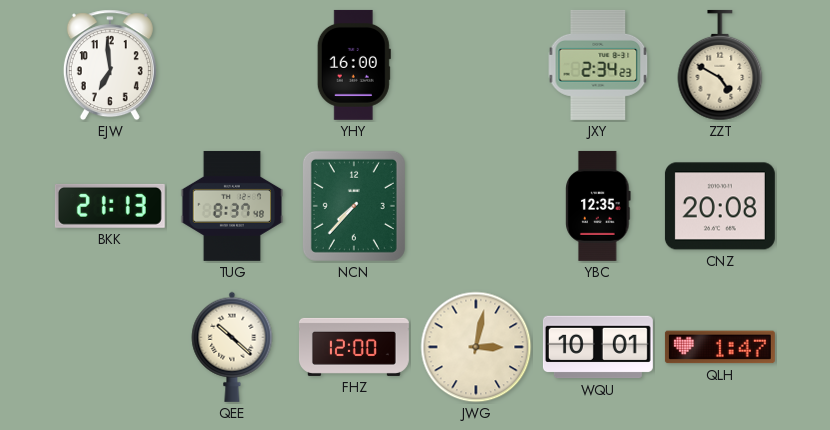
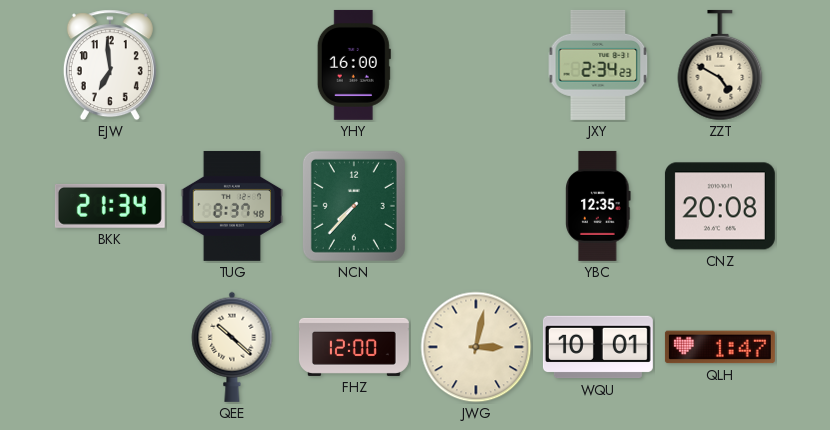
BKK: 21:13 -> 21:34
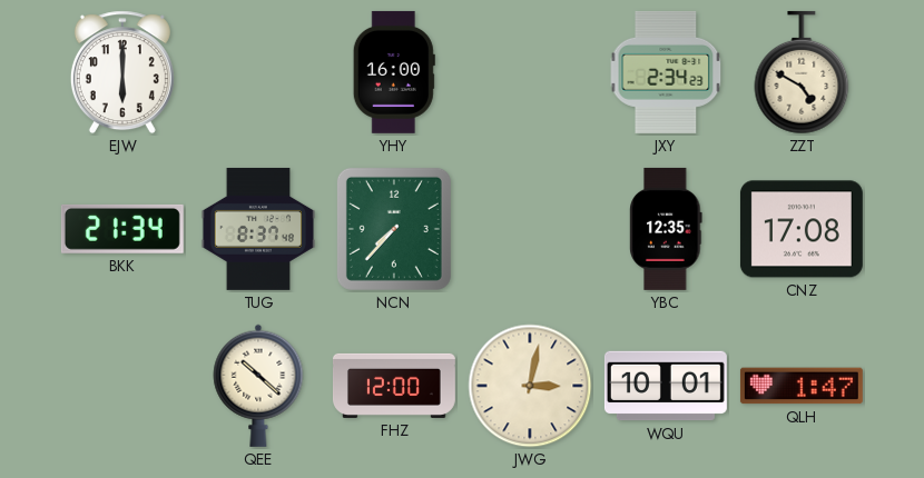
EJW: 6:59 -> 6:00
CNZ: 20:08 -> 17:08
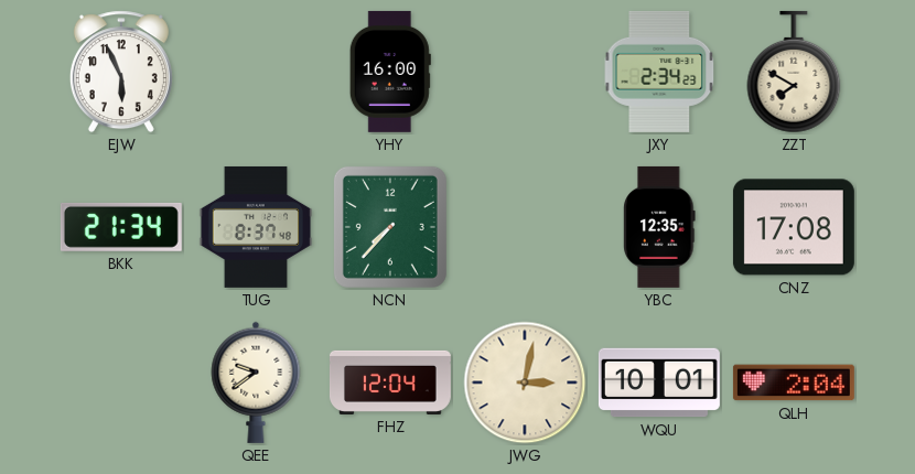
EJW: 6:00 -> 5:56
ZZT: 4:50 -> 7:50
QEE: 10:22 -> 9:39
FHZ: 12:00 -> 12:04
QLH: 1:47 -> 2:04
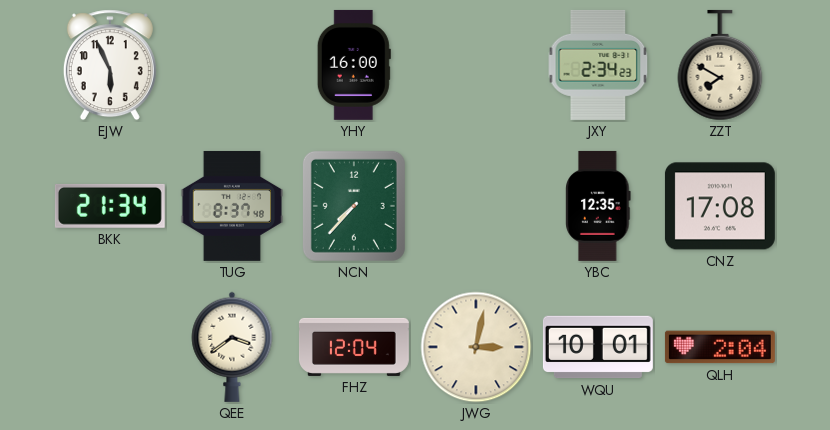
QEE: 9:39 -> 3:39
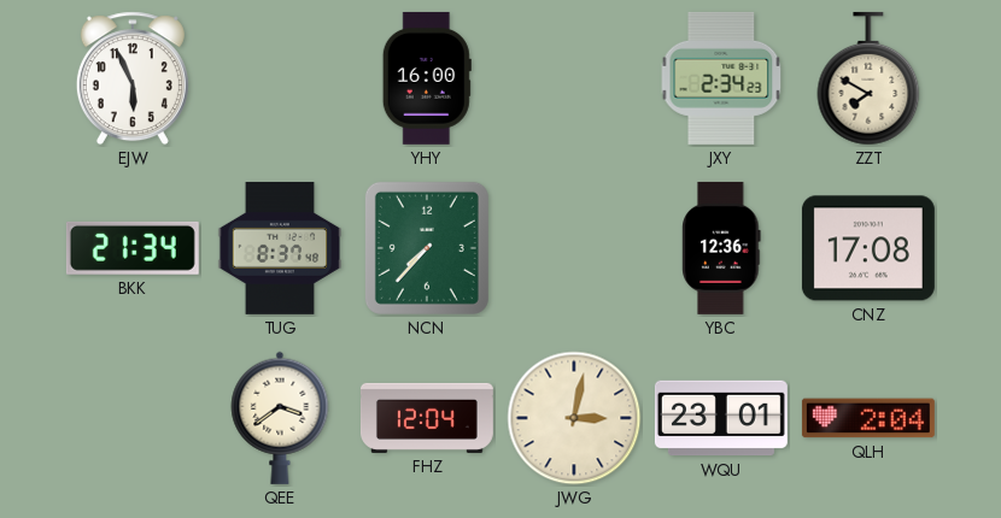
YBC: 12:35 -> 12:36
WQU: 10:01 -> 23:01
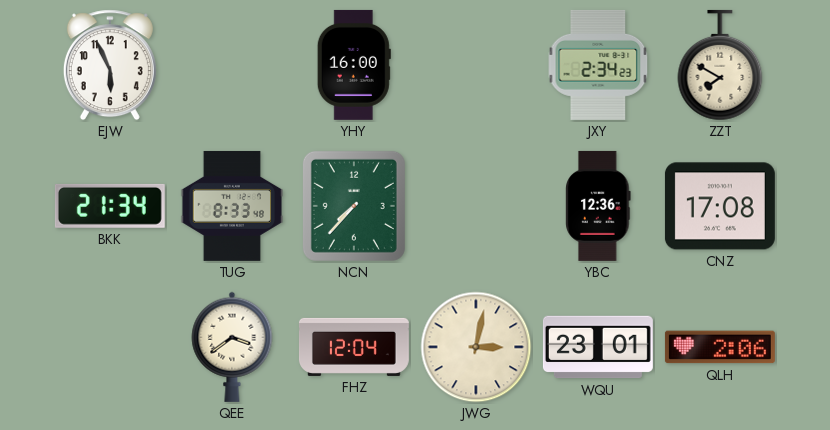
TUG: 8:37 -> 8:33
QLH: 2:04 -> 2:06
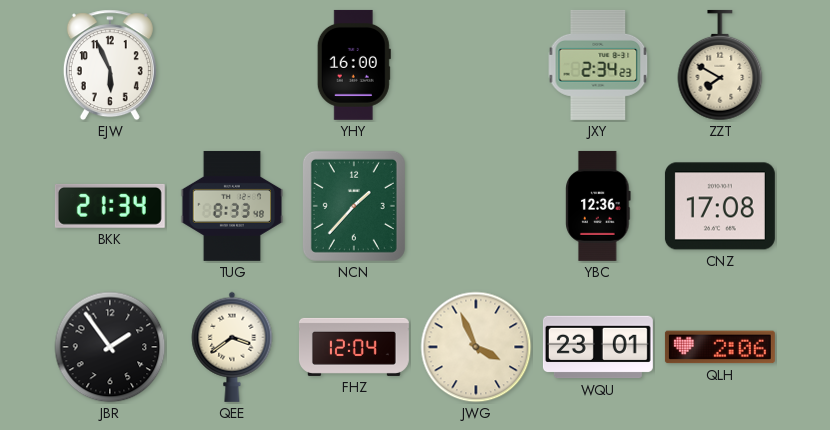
NCN: 7:37 -> 1:37
JBR: none -> 1:54
JWG: 3:02 -> 3:56
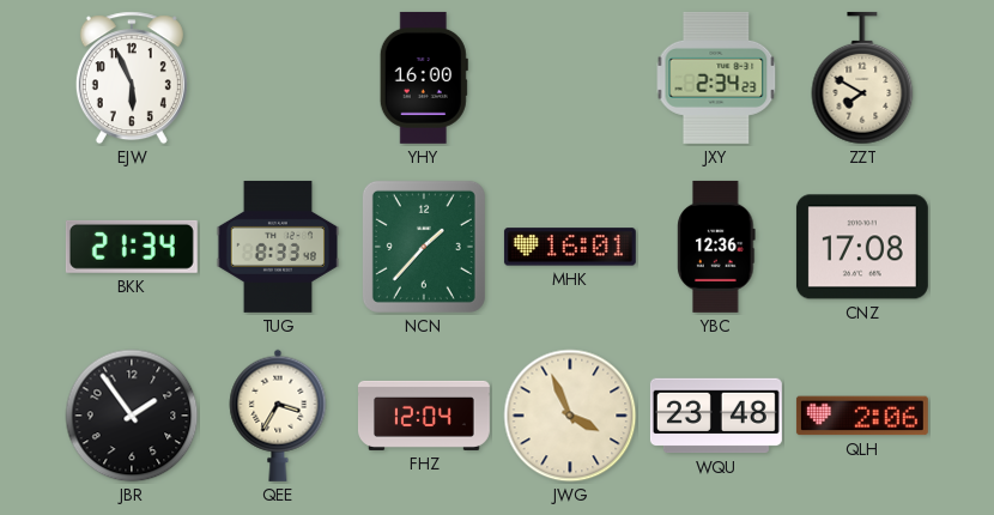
MHK: none -> 16:01
QEE: 3:39 -> 3:35
WQU: 23:01 -> 23:48
